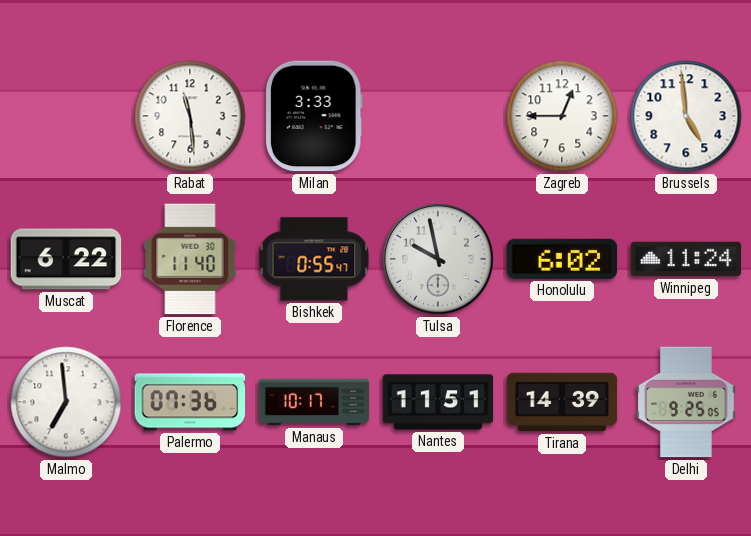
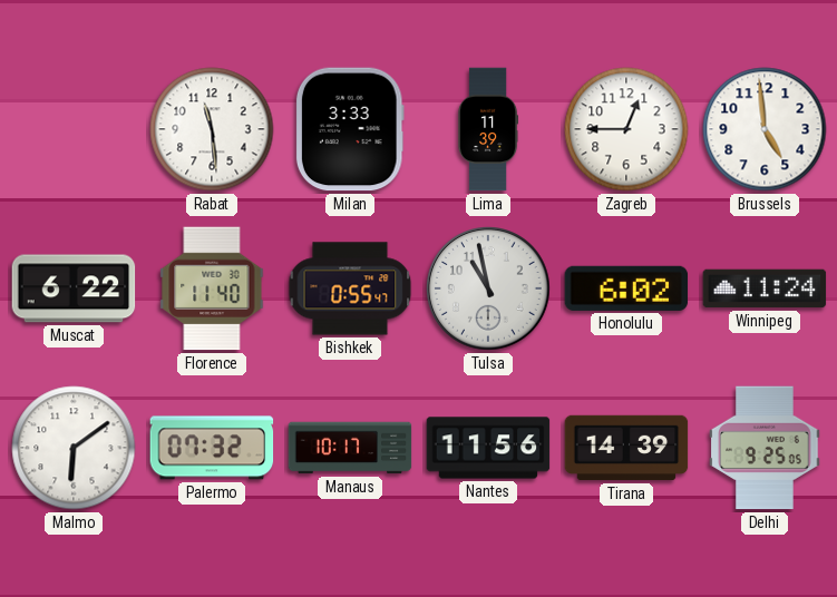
Lima: none -> 11:39
Tulsa: 9:58 -> 10:58
Malmo: 6:59 -> 6:09
Palermo: 07:36 -> 07:32
Nantes: 11:51 -> 11:56
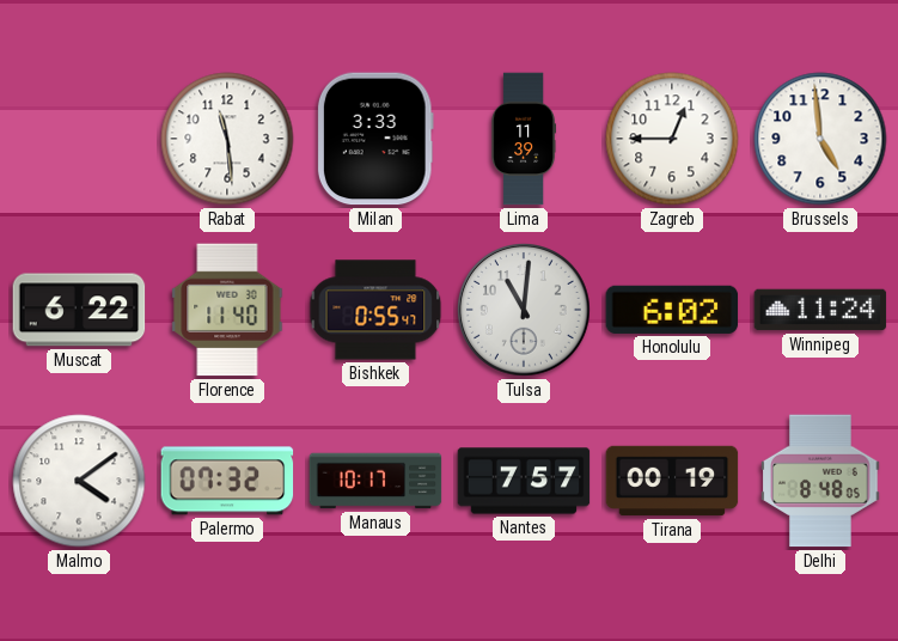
Tulsa: 10:58 -> 11:01
Malmo: 6:09 -> 4:09
Nantes: 11:56 -> 7:57
Tirana: 14:39 -> 00:19
Delhi: 9:25 -> 8:48
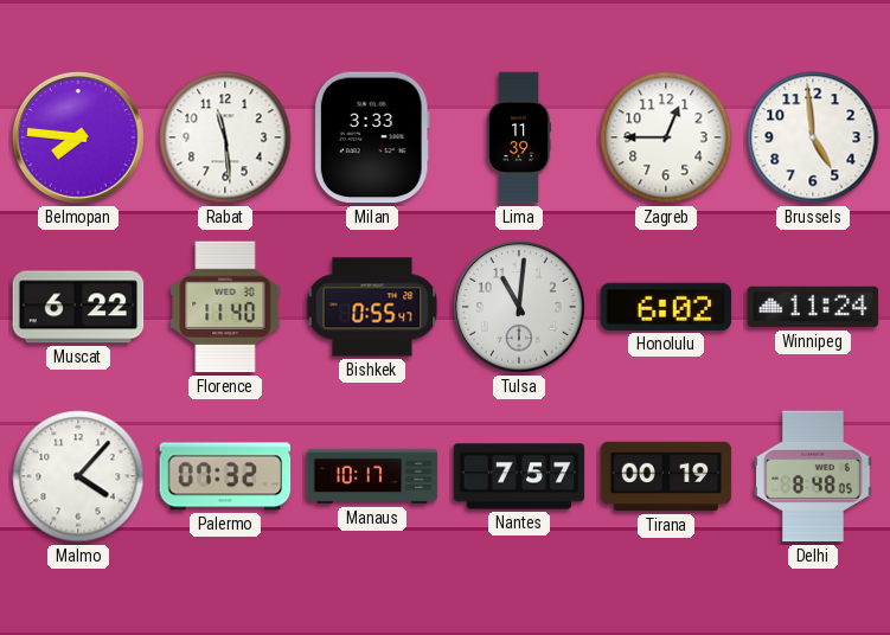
Belmopan: none -> 7:46
Malmo: 4:09 -> 4:07
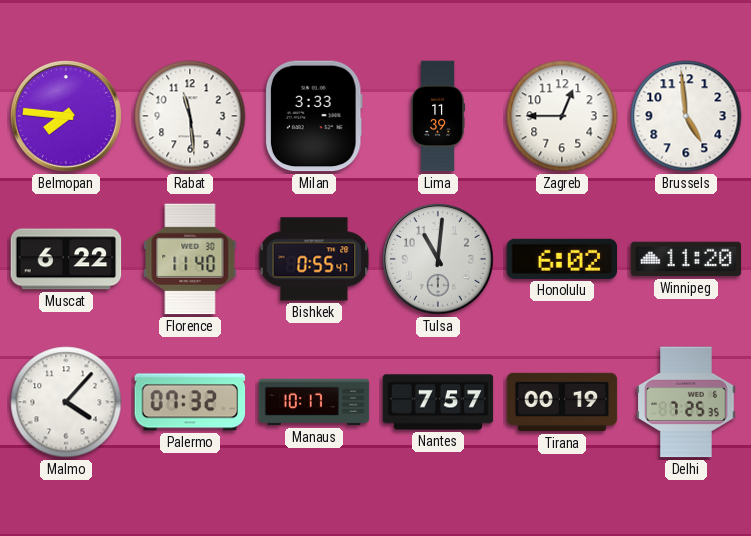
Winnipeg: 11:24 -> 11:20
Delhi: 8:48 -> 7:25
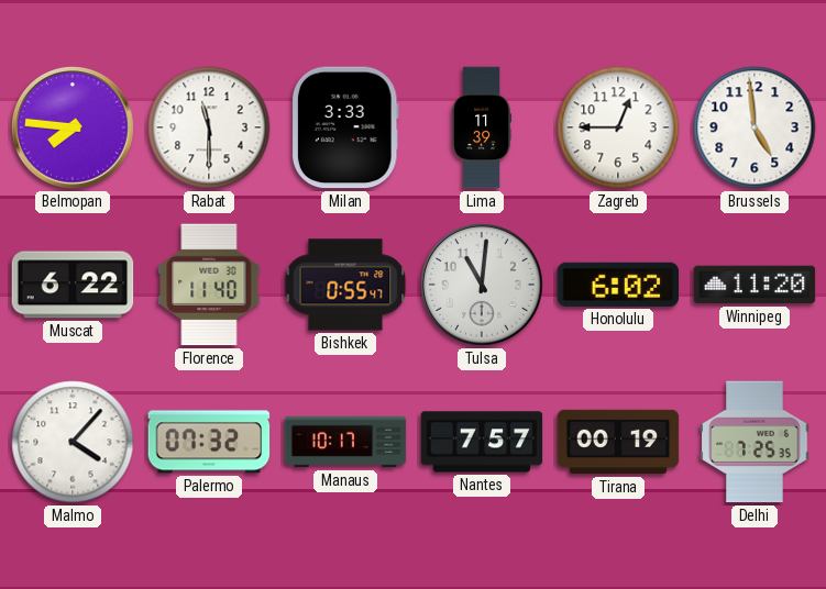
Rabat: 11:29 -> 11:30
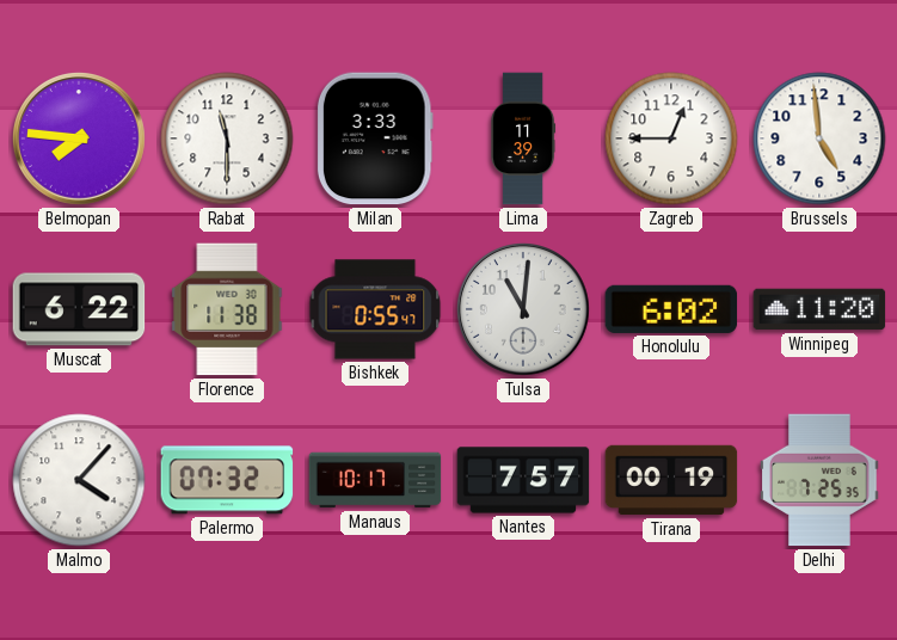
Florence: 11:40 -> 11:38
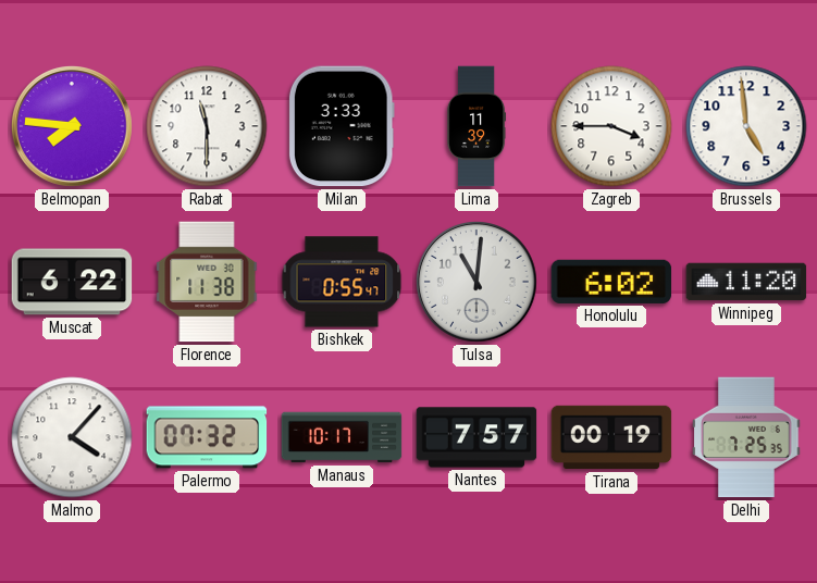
Zagreb: 12:45 -> 3:45
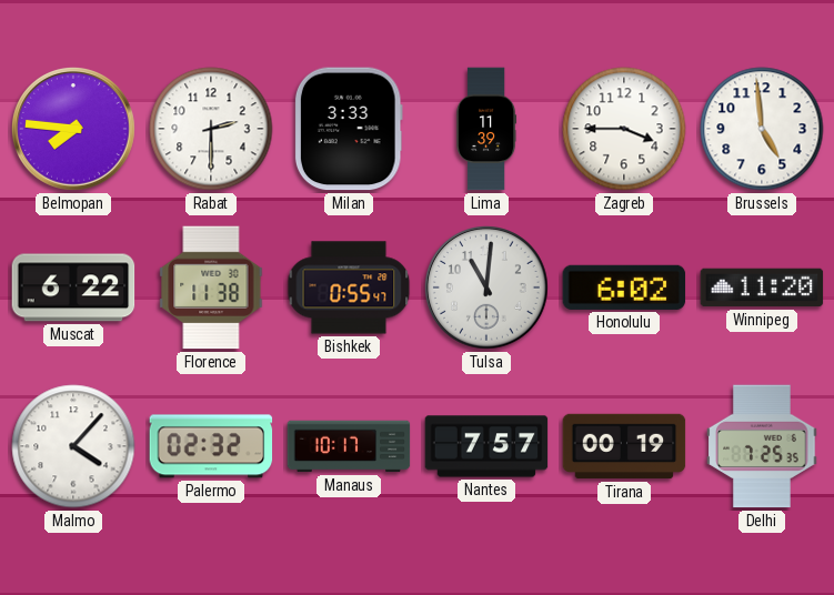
Rabat: 11:30 -> 2:30
Palermo: 07:32 -> 02:32
